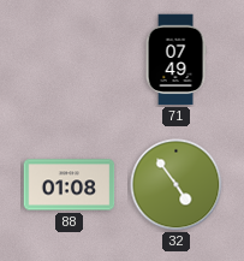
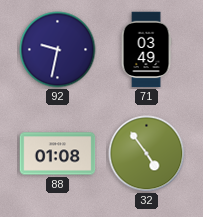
92: none -> 9:32
71: 07:49 -> 03:49
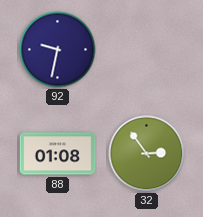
71: 03:49 -> none
32: 4:54 -> 2:54
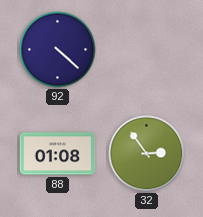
92: 9:32 -> 4:22
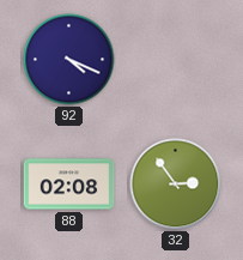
92: 4:22 -> 4:19
88: 01:08 -> 02:08
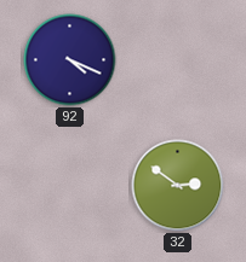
88: 02:08 -> none
32: 2:54 -> 2:51
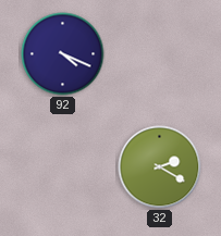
32: 2:51 -> 2:20
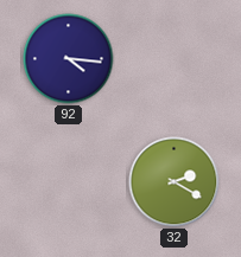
92: 4:19 -> 4:16
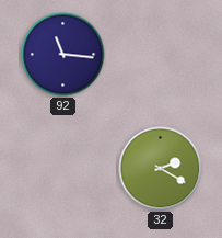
92: 4:16 -> 11:16
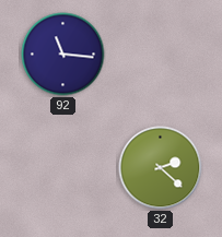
32: 2:20 -> 2:22
